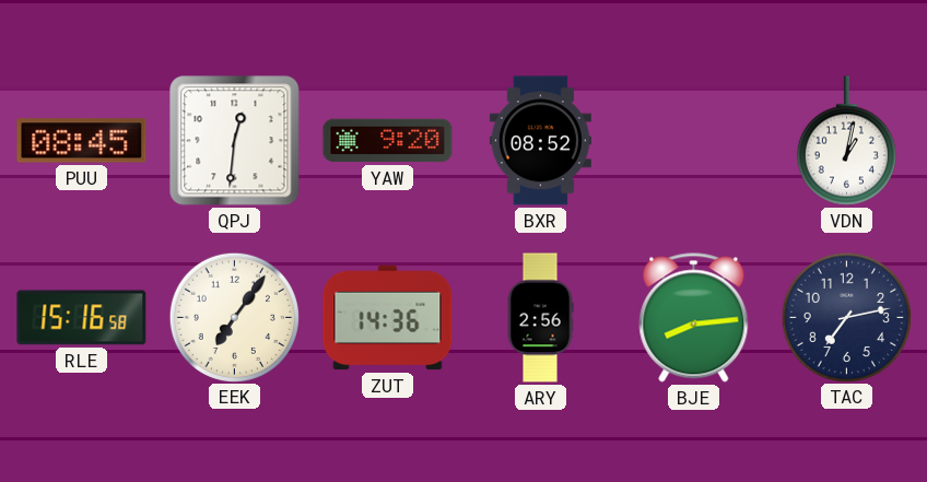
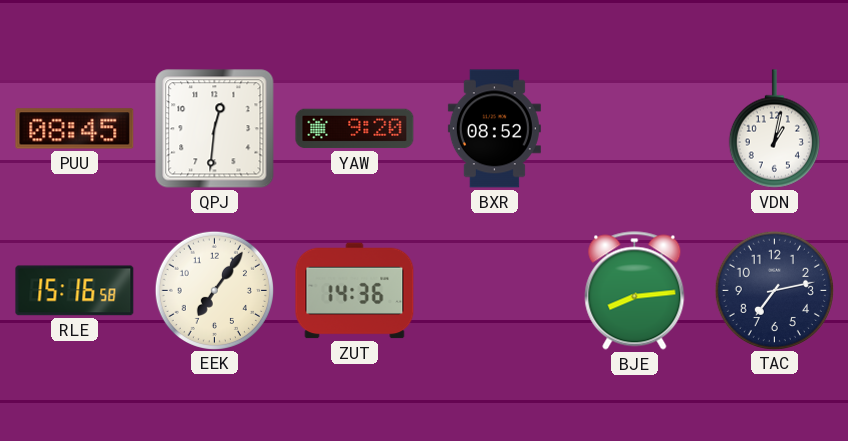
ARY: 2:56 -> none
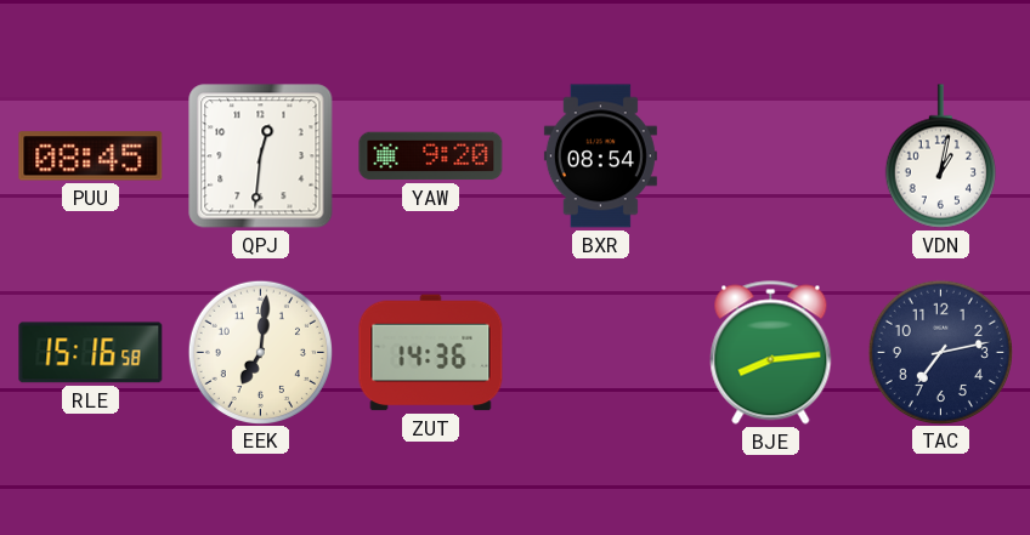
BXR: 08:52 -> 08:54
EEK: 7:06 -> 7:01
